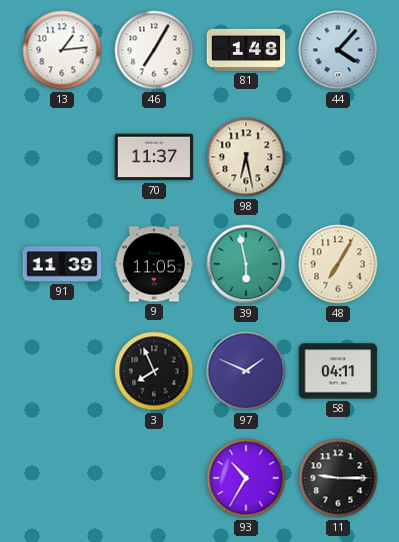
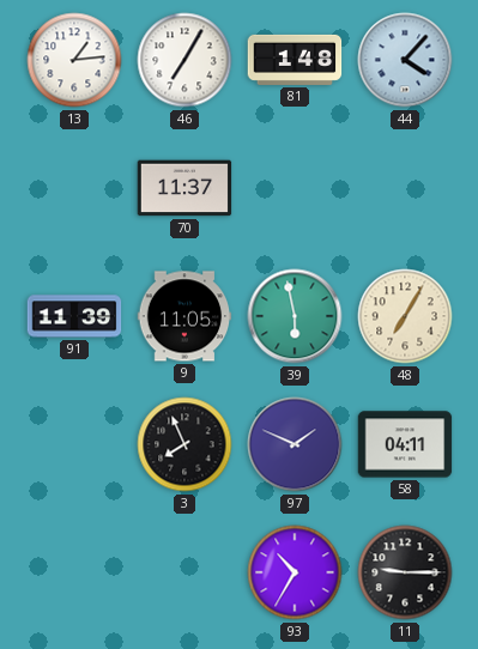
98: 6:28 -> none
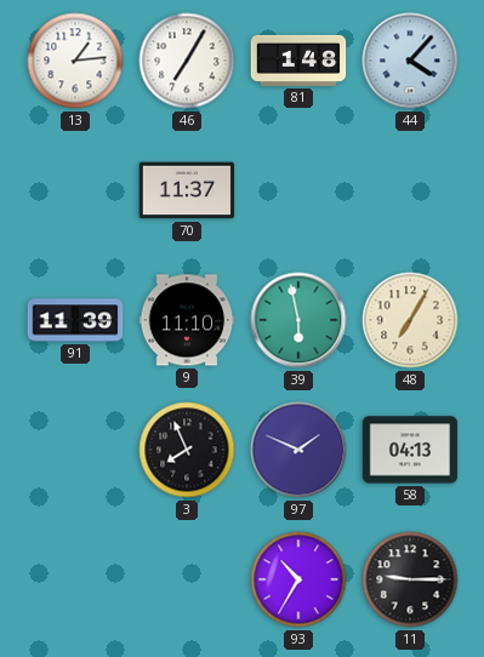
9: 11:05 -> 11:10
58: 04:11 -> 04:13
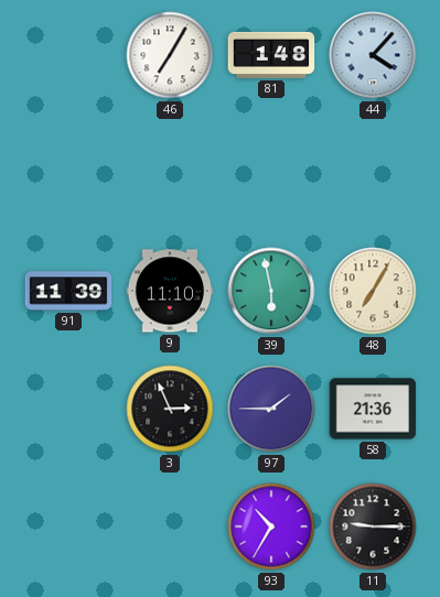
13: 1:14 -> none
70: 11:37 -> none
3: 7:56 -> 2:56
97: 1:49 -> 1:45
58: 04:13 -> 21:36
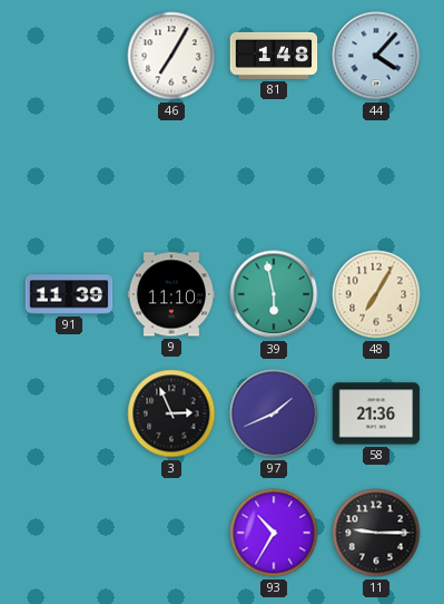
97: 1:45 -> 1:41
